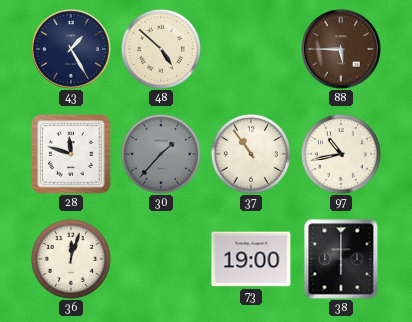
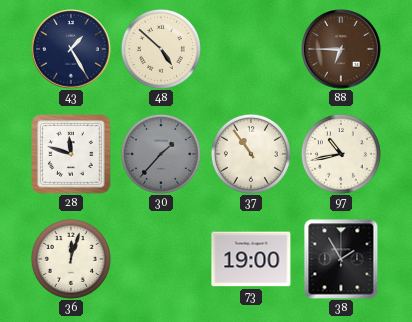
88: 5:45 -> 6:45
38: 6:00 -> 1:55
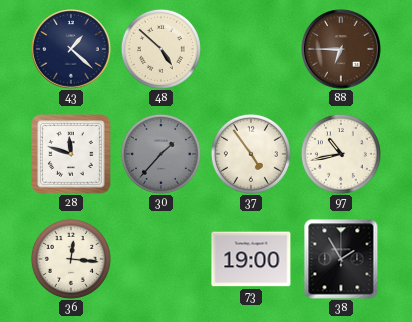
43: 1:25 -> 1:22
37: 10:54 -> 4:54
36: 12:03 -> 12:16
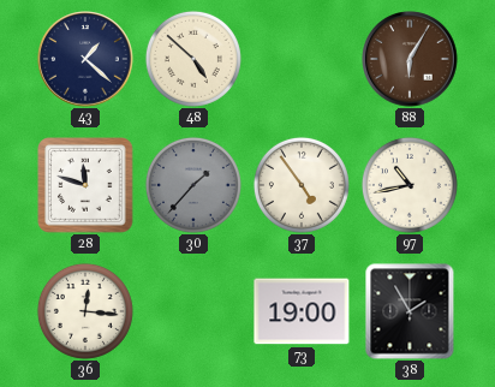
88: 6:45 -> 6:05
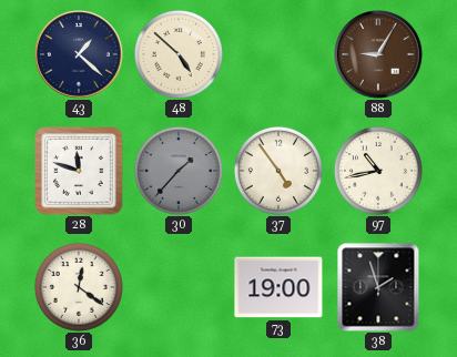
88: 6:05 -> 9:05
36: 12:16 -> 12:21
38: 1:55 -> 1:57
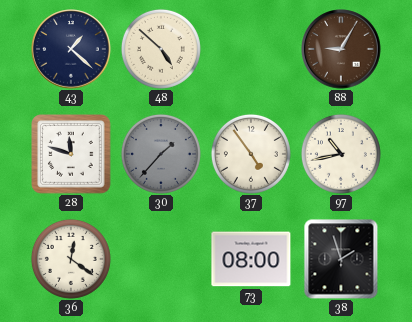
73: 19:00 -> 08:00
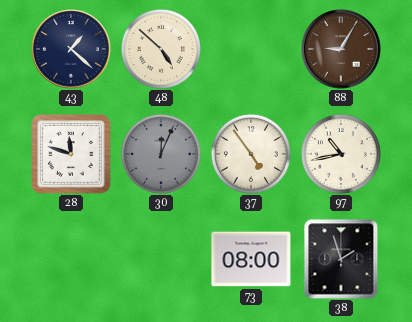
30: 1:37 -> 12:04
36: 12:21 -> none
